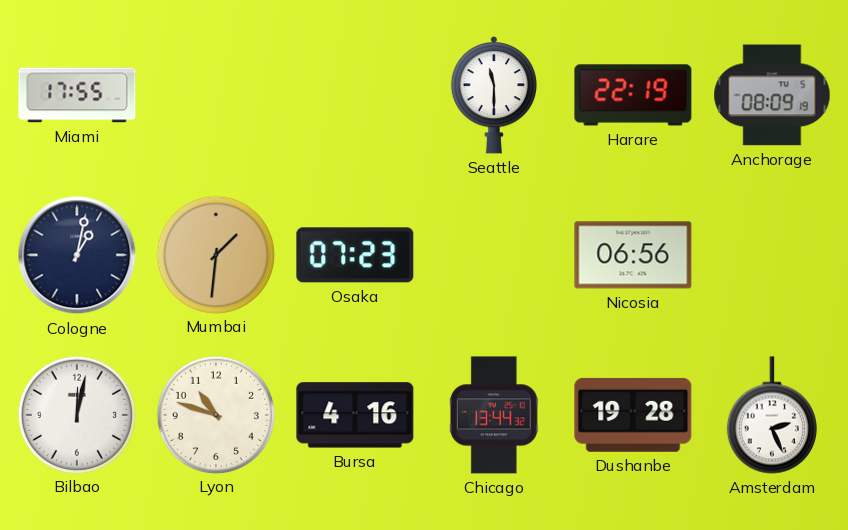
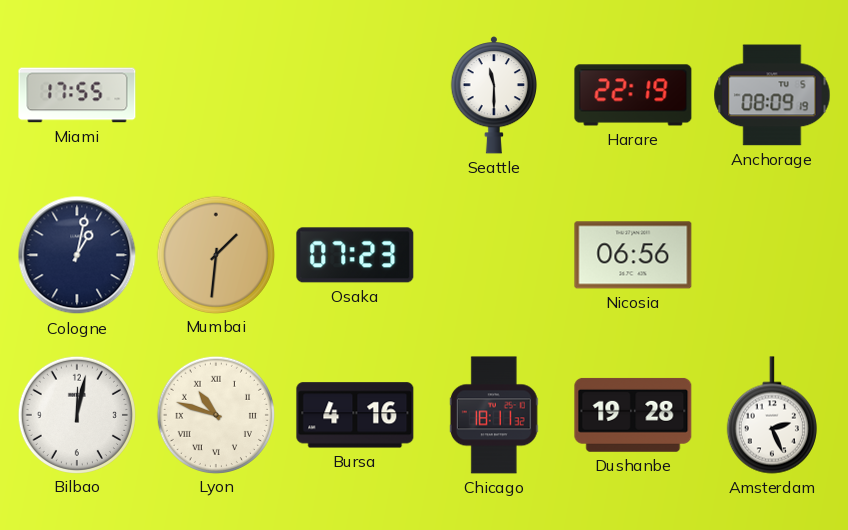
Lyon numerals: Arabic -> Roman
Chicago: 13:44 -> 18:11
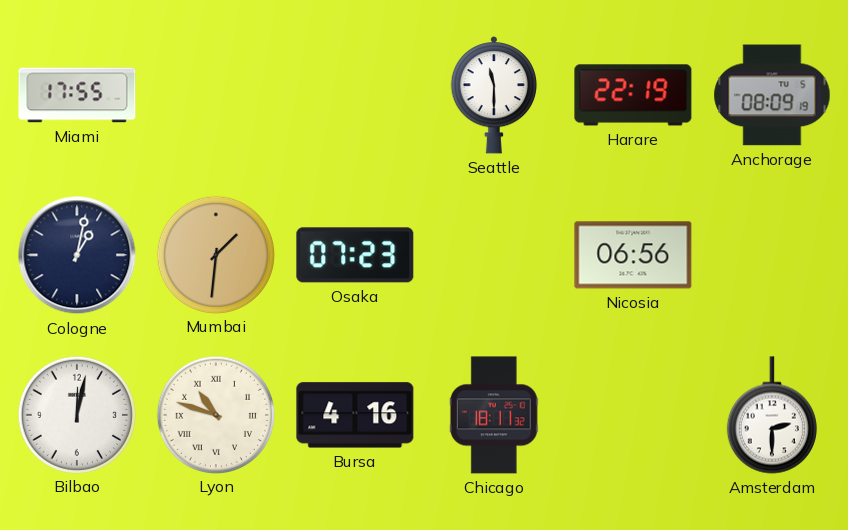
Dushanbe: 19:28 -> none
Amsterdam: 2:26 -> 2:30
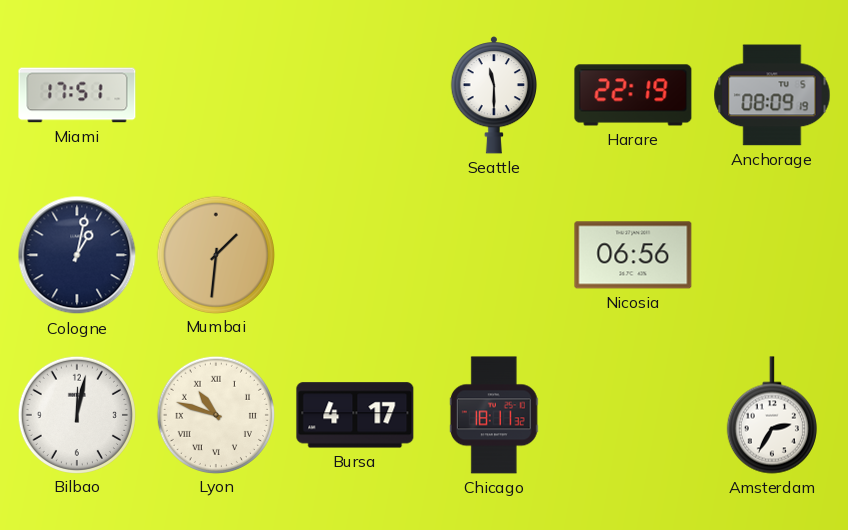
Miami: 17:55 -> 17:51
Osaka: 07:23 -> none
Bursa: 4:16 -> 4:17
Amsterdam: 2:30 -> 2:35
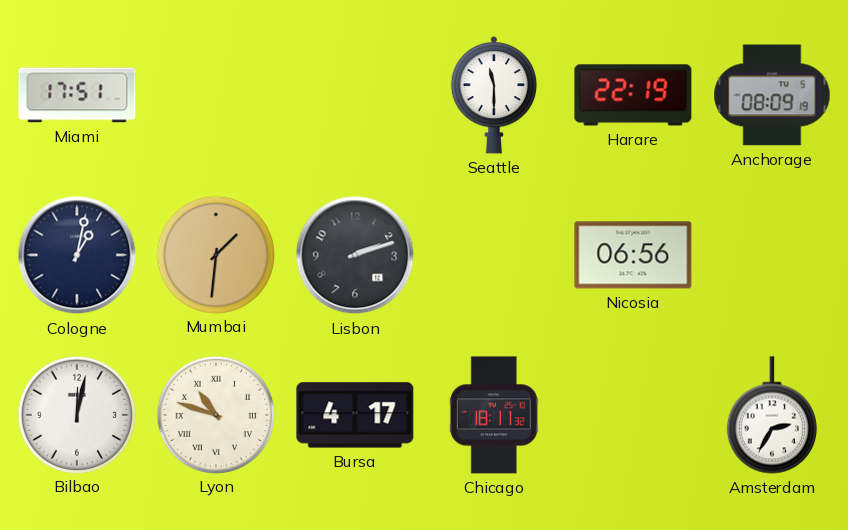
Lisbon: none -> 2:12
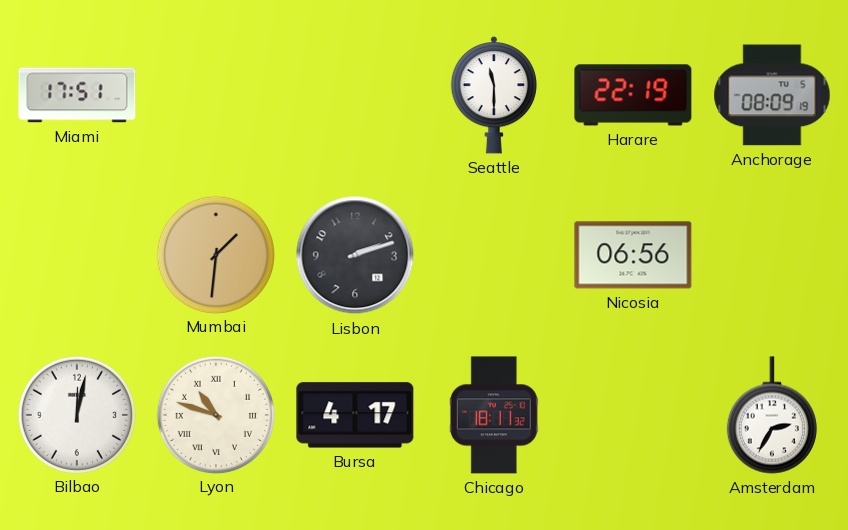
Cologne: 1:02 -> none
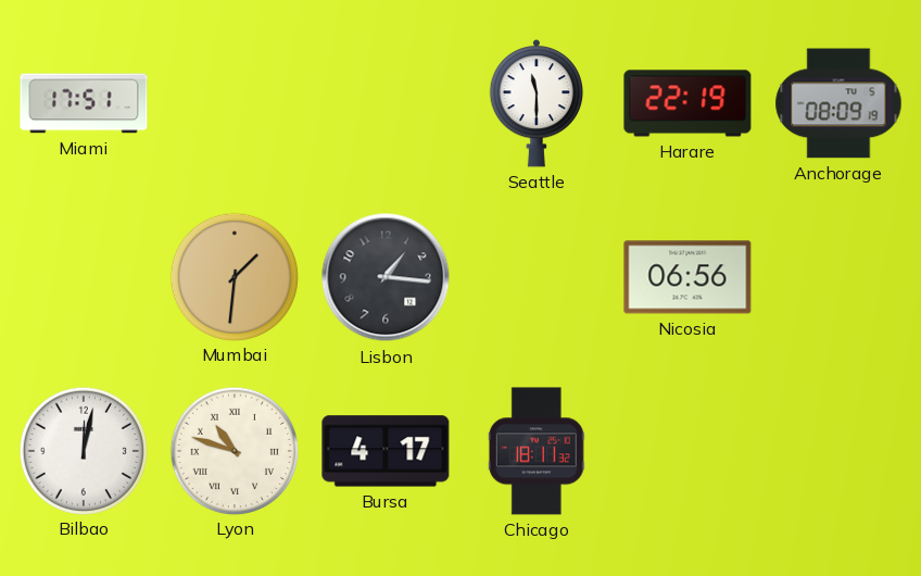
Lisbon: 2:12 -> 1:16
Amsterdam: 2:35 -> none
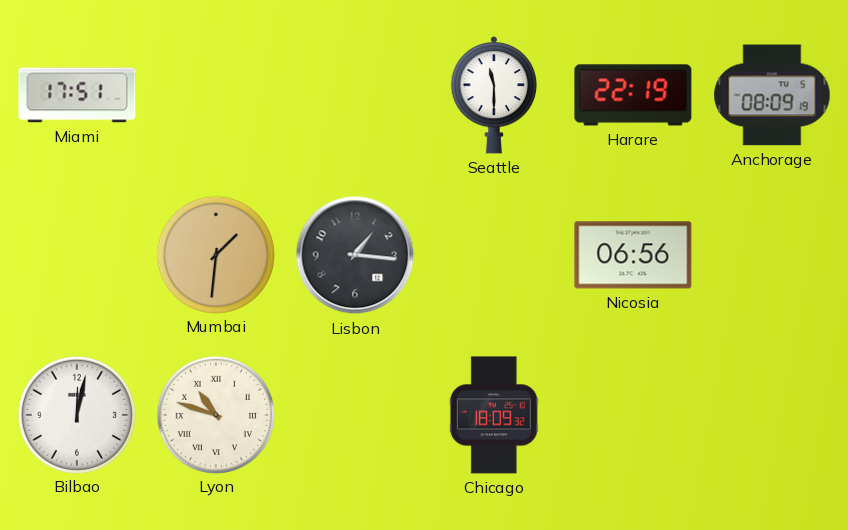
Bursa: 4:17 -> none
Chicago: 18:11 -> 18:09
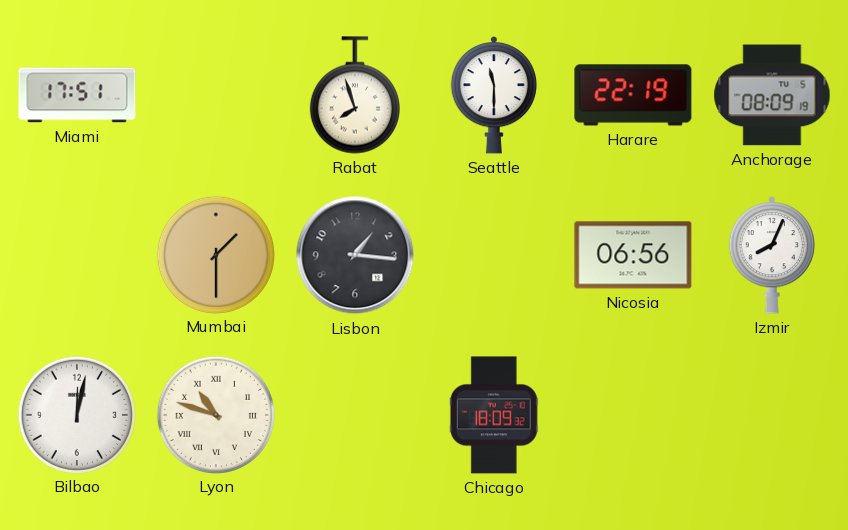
Rabat: none -> 7:57
Mumbai: 1:31 -> 1:30
Izmir: none -> 8:04
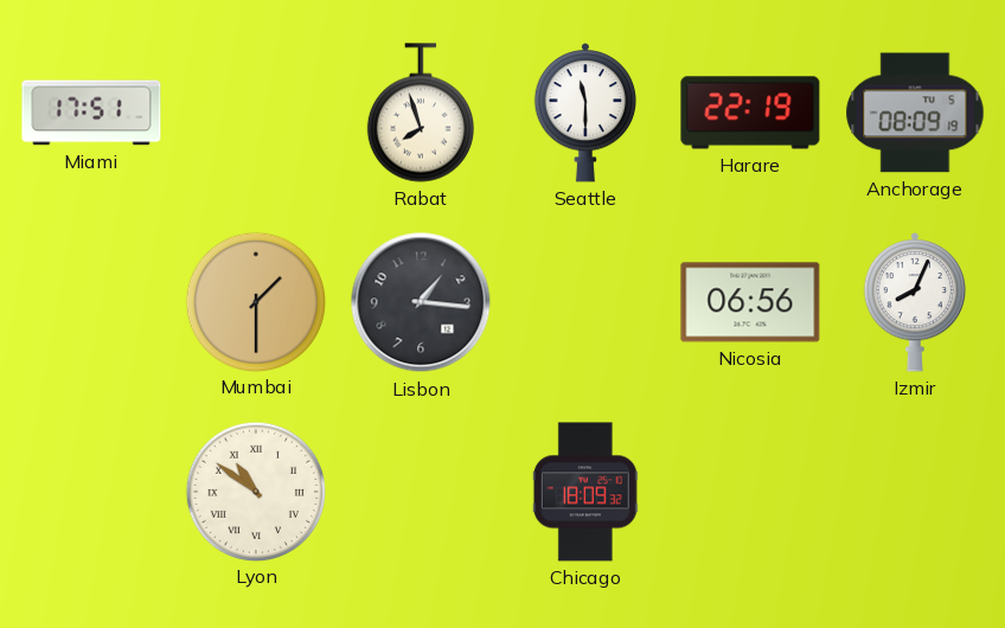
Bilbao: 12:02 -> none
Lyon: 10:48 -> 10:51
